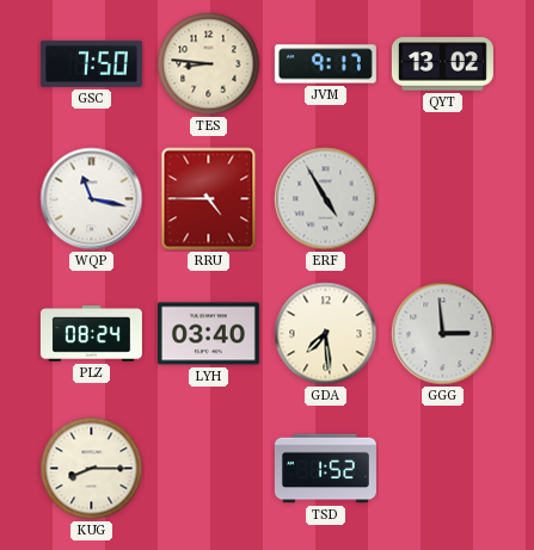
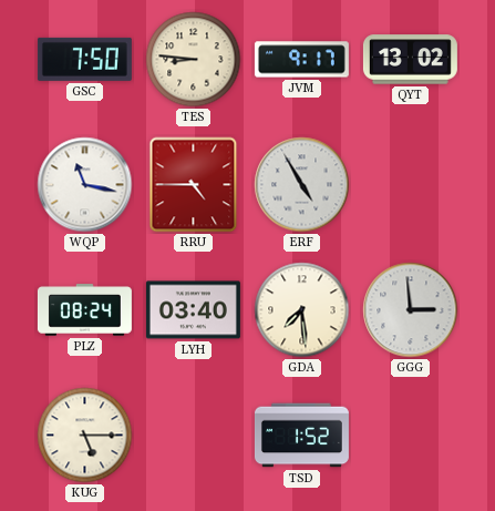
KUG: 8:15 -> 5:15
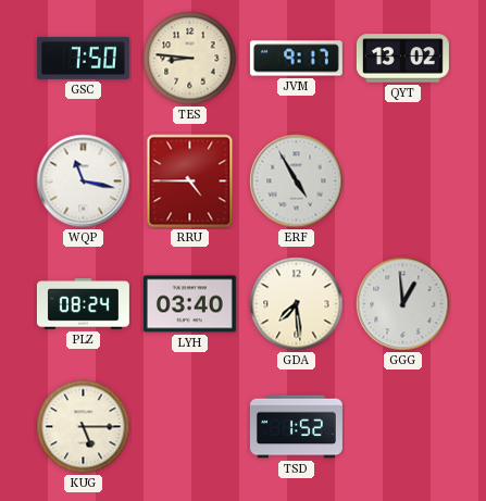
GGG: 2:59 -> 12:59
